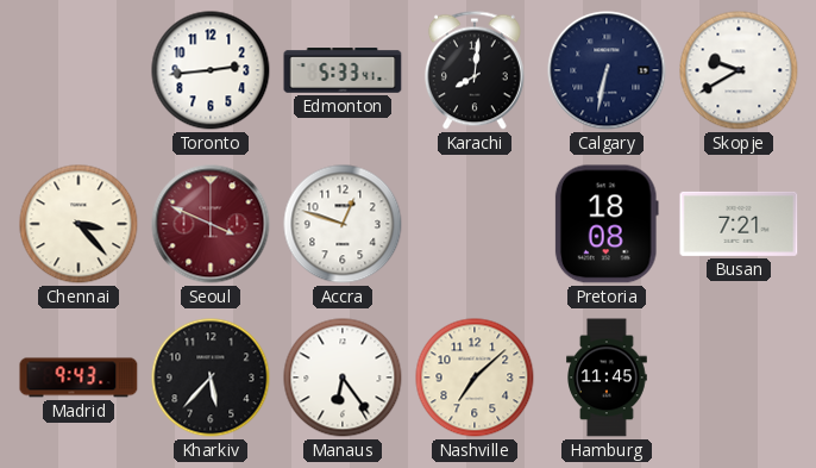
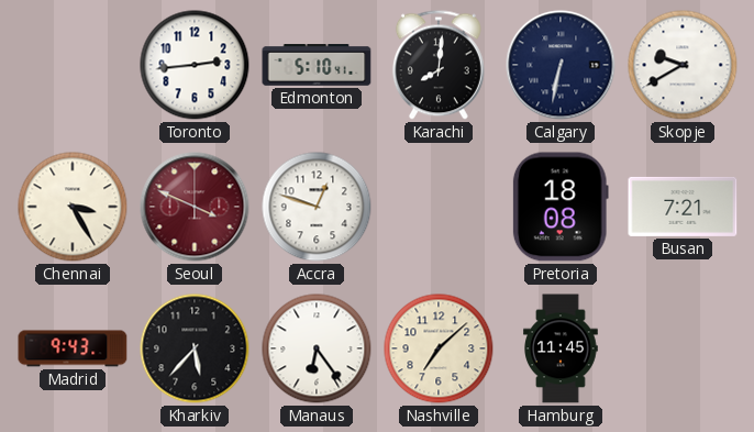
Edmonton: 5:33 -> 5:10
Chennai: 3:23 -> 3:25
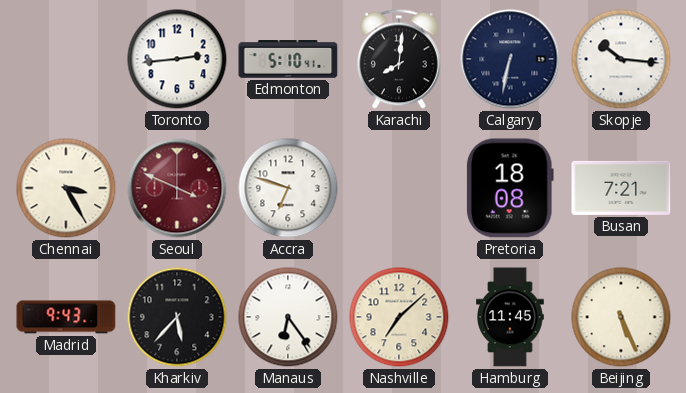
Skopje: 9:40 -> 10:16
Accra: 12:48 -> 6:48
Beijing: none -> 5:26
